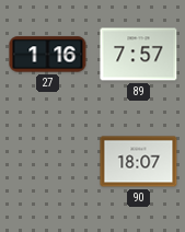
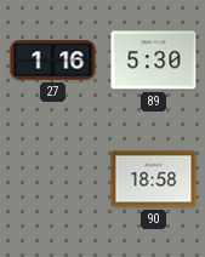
89: 7:57 -> 5:30
90: 18:07 -> 18:58
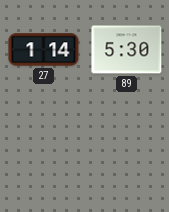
27: 1:16 -> 1:14
90: 18:58 -> none
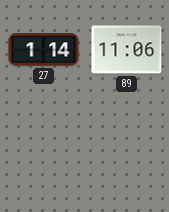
89: 5:30 -> 11:06
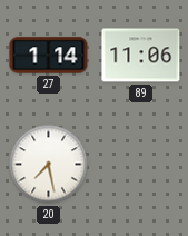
20: none -> 7:28
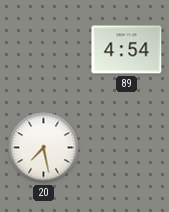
27: 1:14 -> none
89: 11:06 -> 4:54
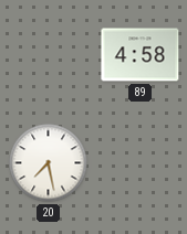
89: 4:54 -> 4:58
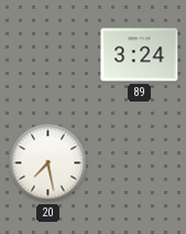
89: 4:58 -> 3:24
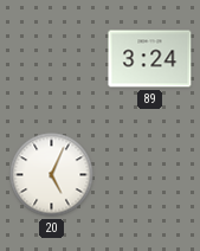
20: 7:28 -> 5:04
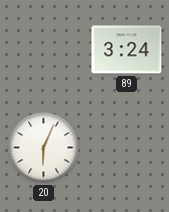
20: 5:04 -> 6:04
